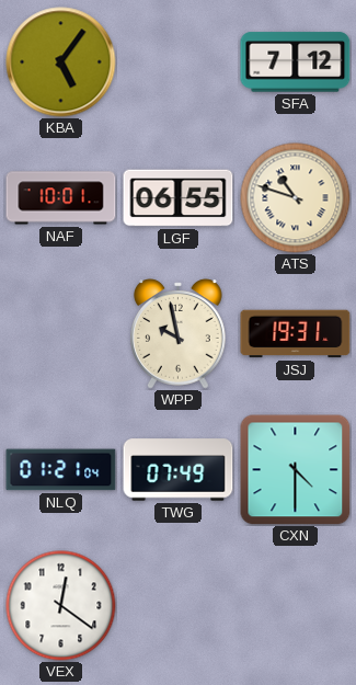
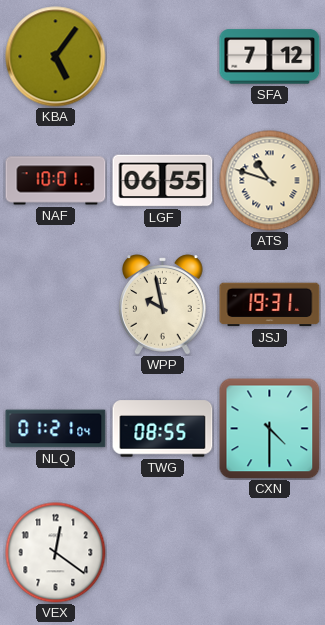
TWG: 07:49 -> 08:55
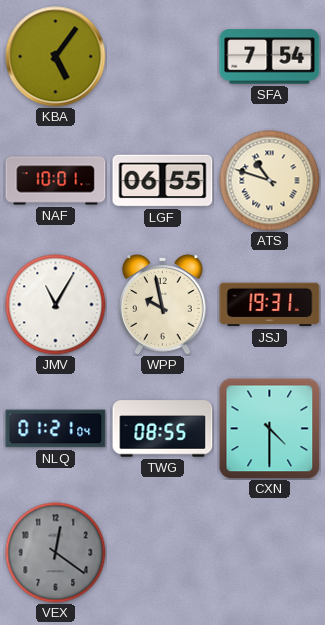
SFA: 7:12 -> 7:54
JMV: none -> 11:05
VEX dial: white -> grey
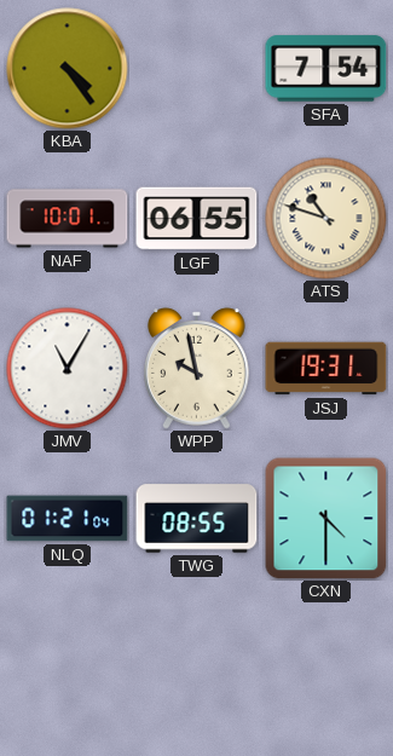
KBA: 5:06 -> 4:24
VEX: 12:21 -> none
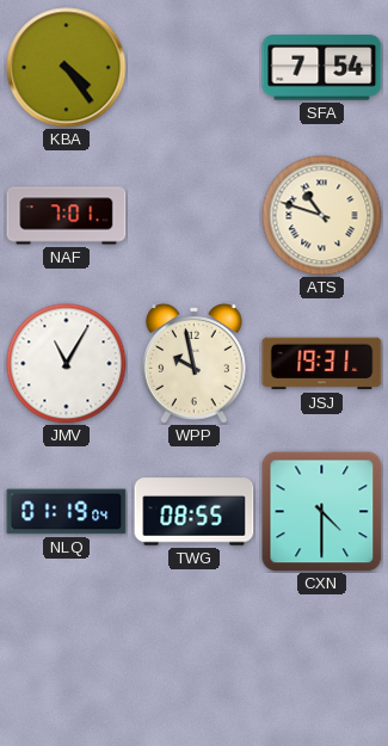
NAF: 10:01 -> 7:01
LGF: 06:55 -> none
NLQ: 01:21 -> 01:19
